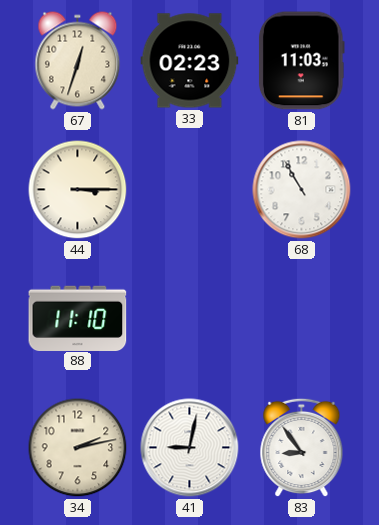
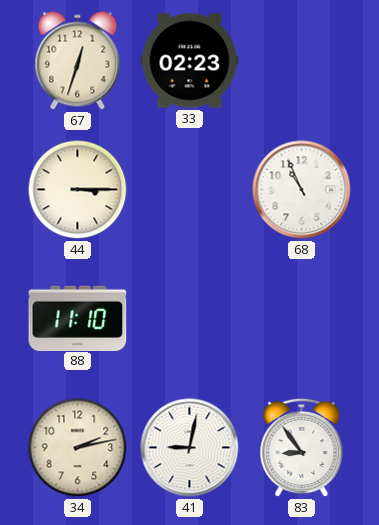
81: 11:03 -> none
68: 10:55 -> 10:56
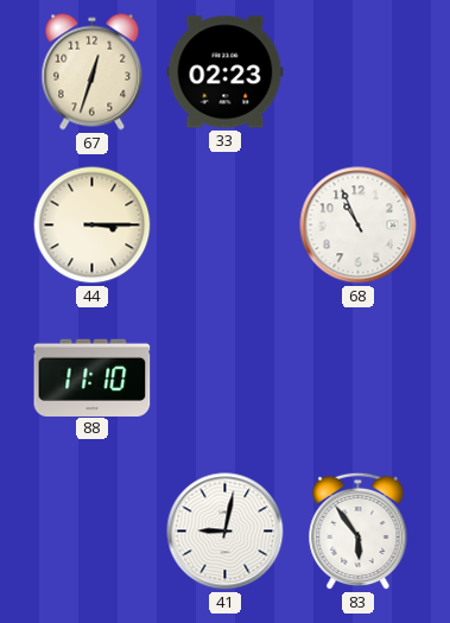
34: 2:13 -> none
83: 8:54 -> 5:54
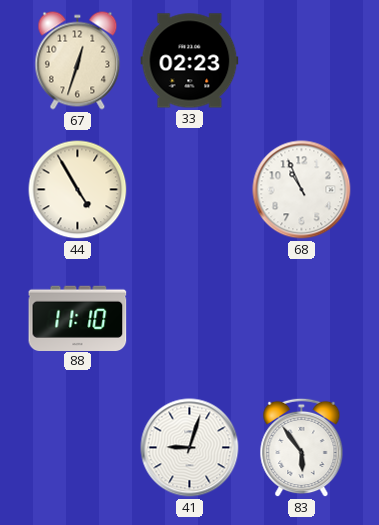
44: 3:15 -> 4:55
41: 9:02 -> 9:03
